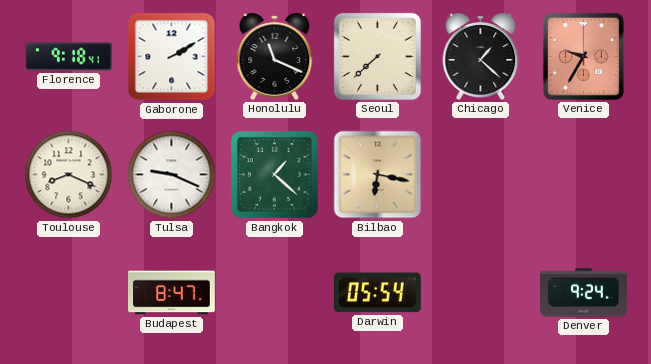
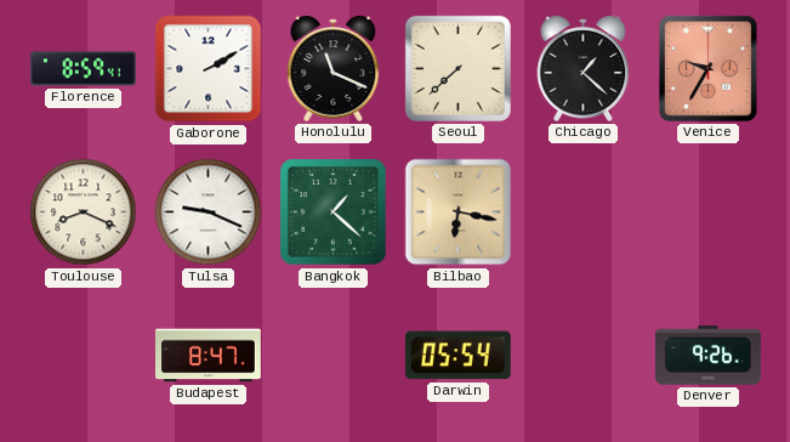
Florence: 9:18 -> 8:59
Denver: 9:24 -> 9:26
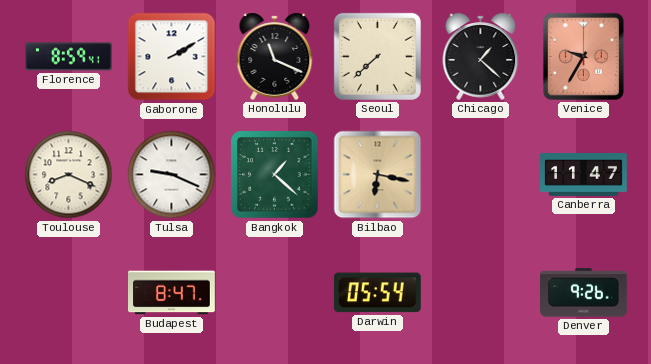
Canberra: none -> 11:47
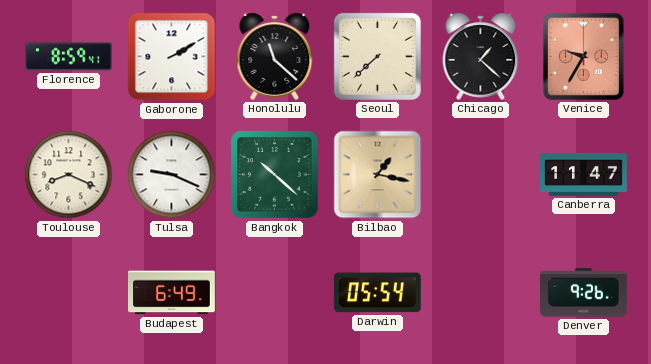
Honolulu: 11:19 -> 11:22
Bangkok: 1:22 -> 10:22
Bilbao: 6:17 -> 1:17
Budapest: 8:47 -> 6:49
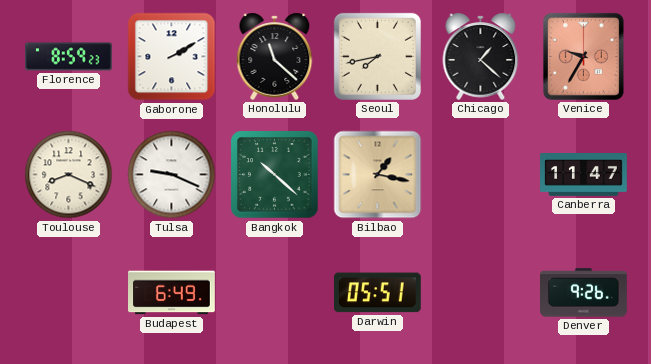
Florence: 8:59:41 -> 8:59:23
Seoul: 7:38 -> 7:43
Darwin: 05:54 -> 05:51
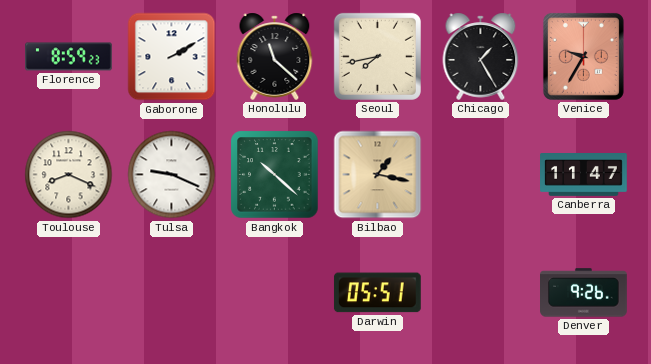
Chicago: 1:22 -> 1:25
Budapest: 6:49 -> none
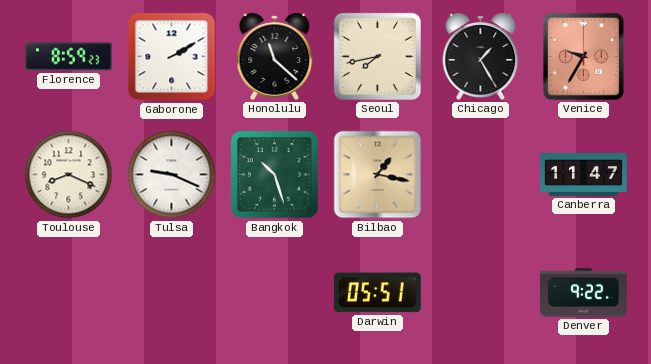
Bangkok: 10:22 -> 10:27
Denver: 9:26 -> 9:22
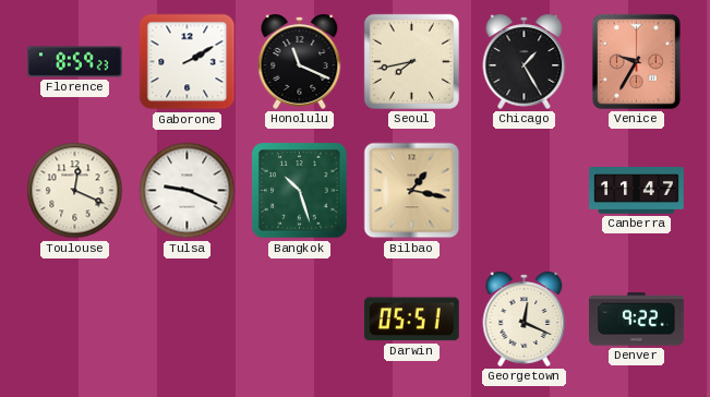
Honolulu: 11:22 -> 11:19
Toulouse: 8:19 -> 12:19
Georgetown: none -> 12:19
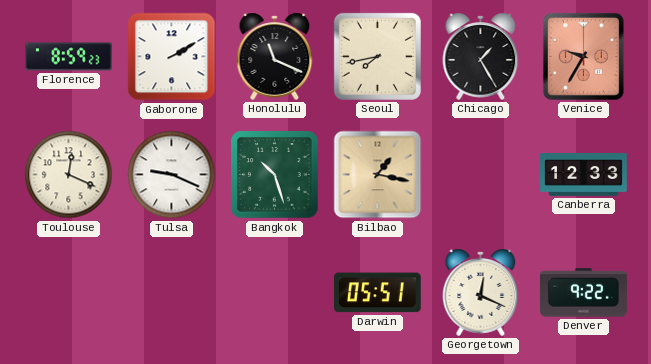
Canberra: 11:47 -> 12:33
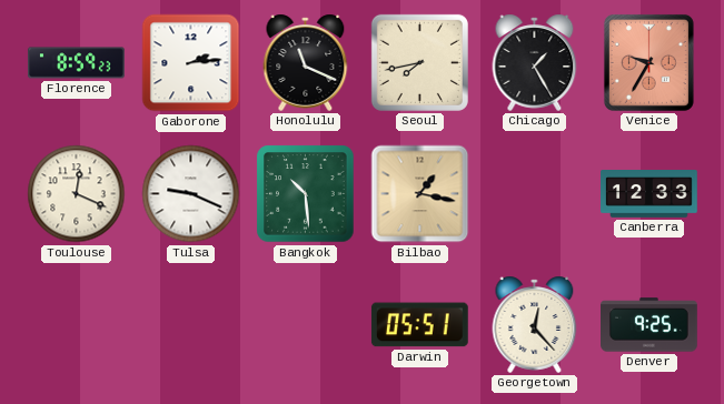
Gaborone: 2:10 -> 2:14
Bangkok: 10:27 -> 10:29
Georgetown: 12:19 -> 12:23
Denver: 9:22 -> 9:25
